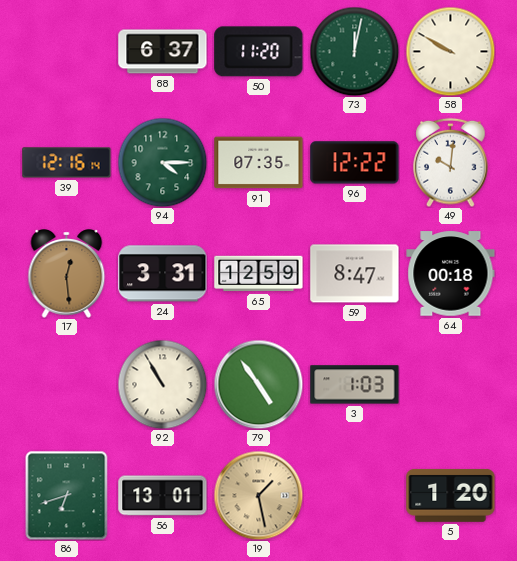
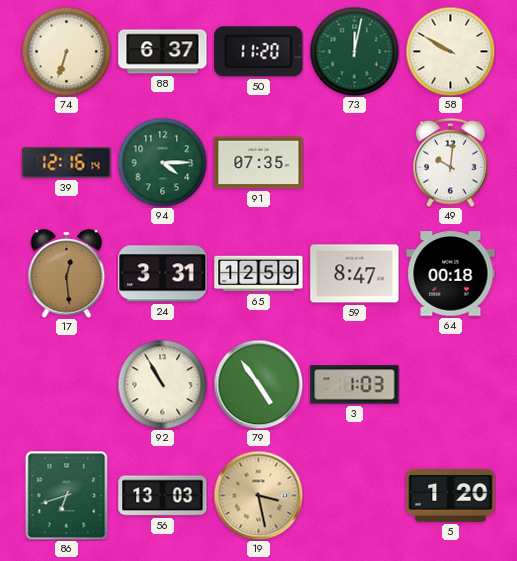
74: none -> 6:33
96: 12:22 -> none
56: 13:01 -> 13:03
19: 1:28 -> 3:28
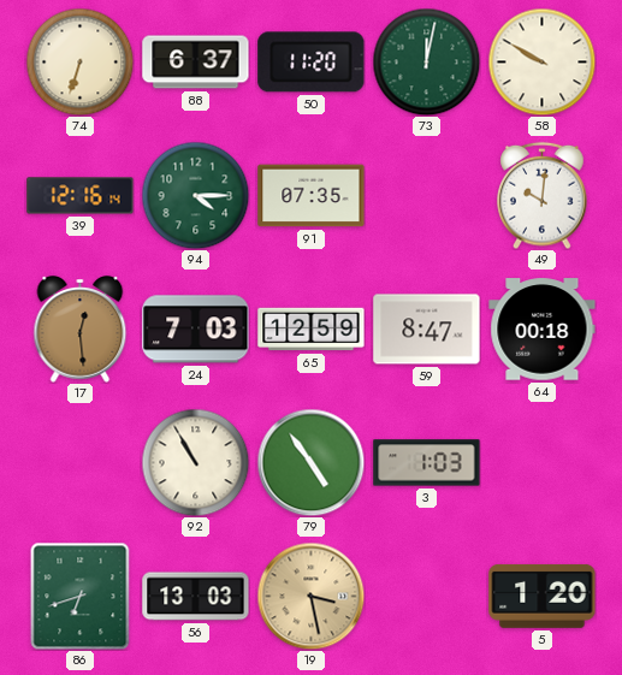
24: 3:31 -> 7:03
